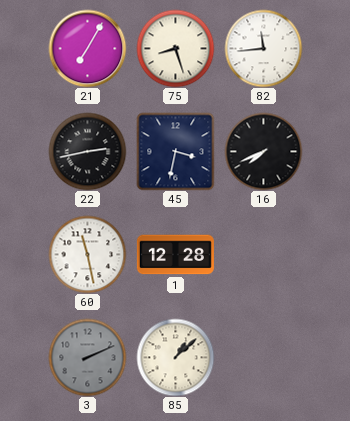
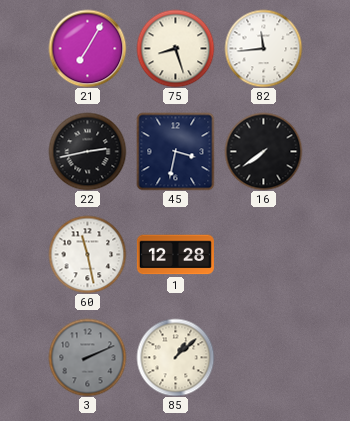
16: 7:41 -> 7:39
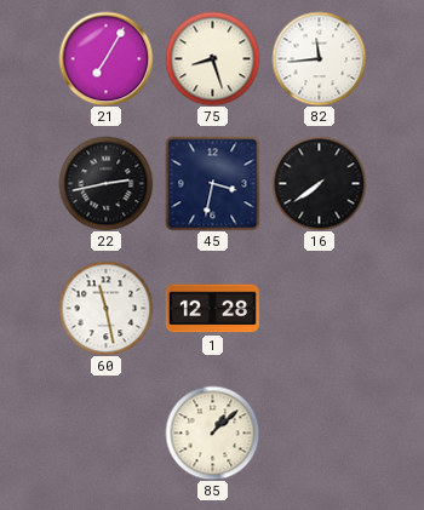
3: 2:11 -> none
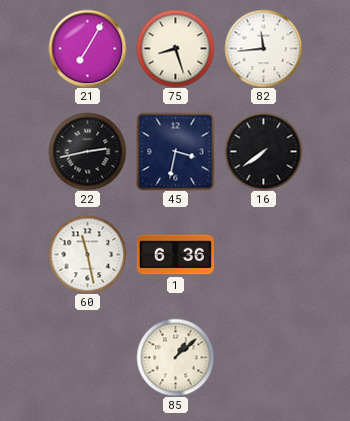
1: 12:28 -> 6:36
